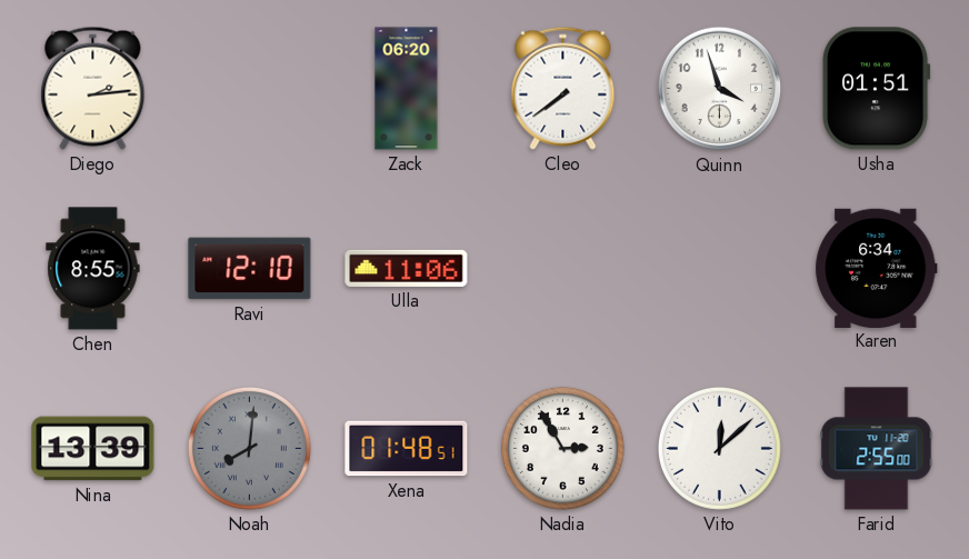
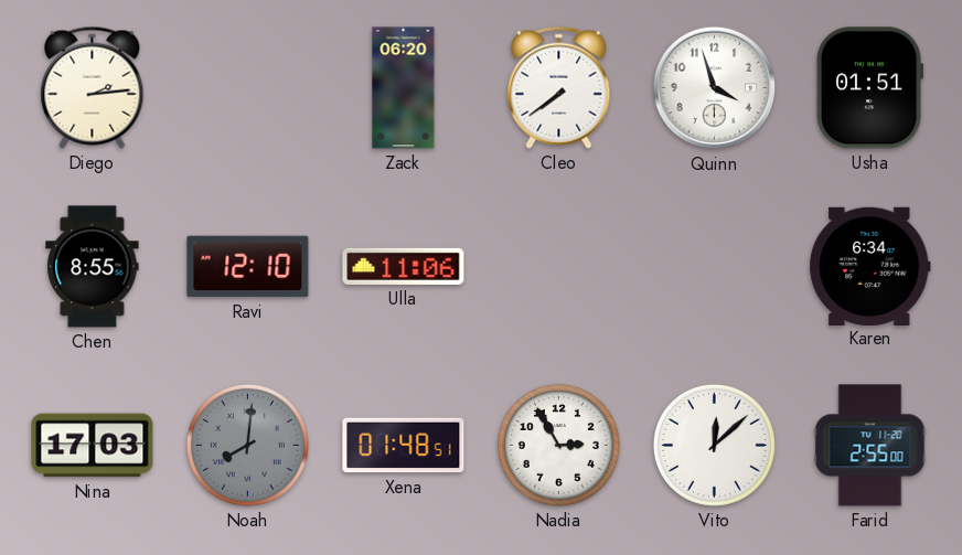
Nina: 13:39 -> 17:03
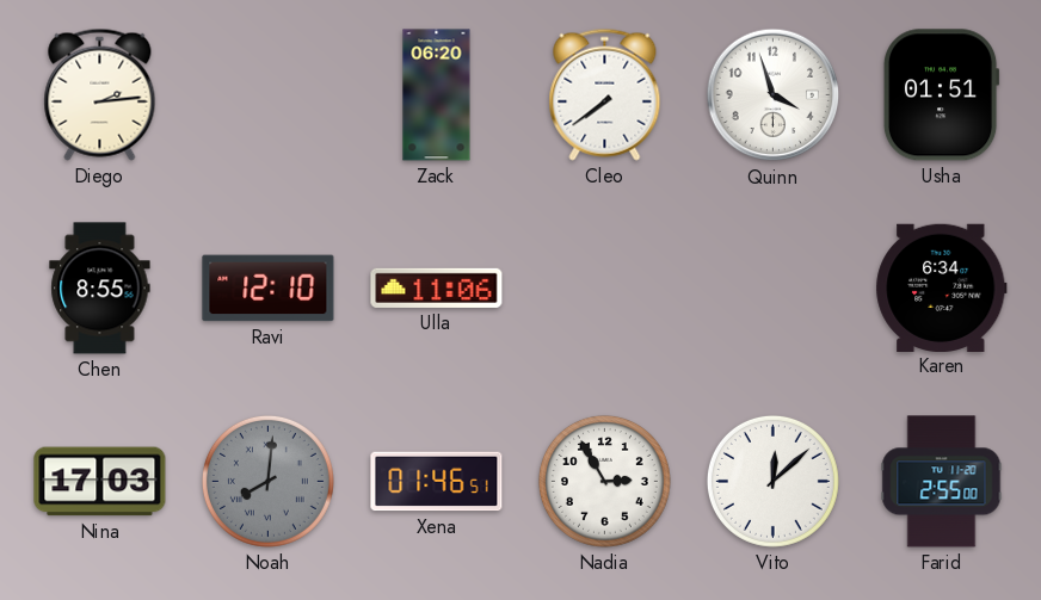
Xena: 01:48 -> 01:46
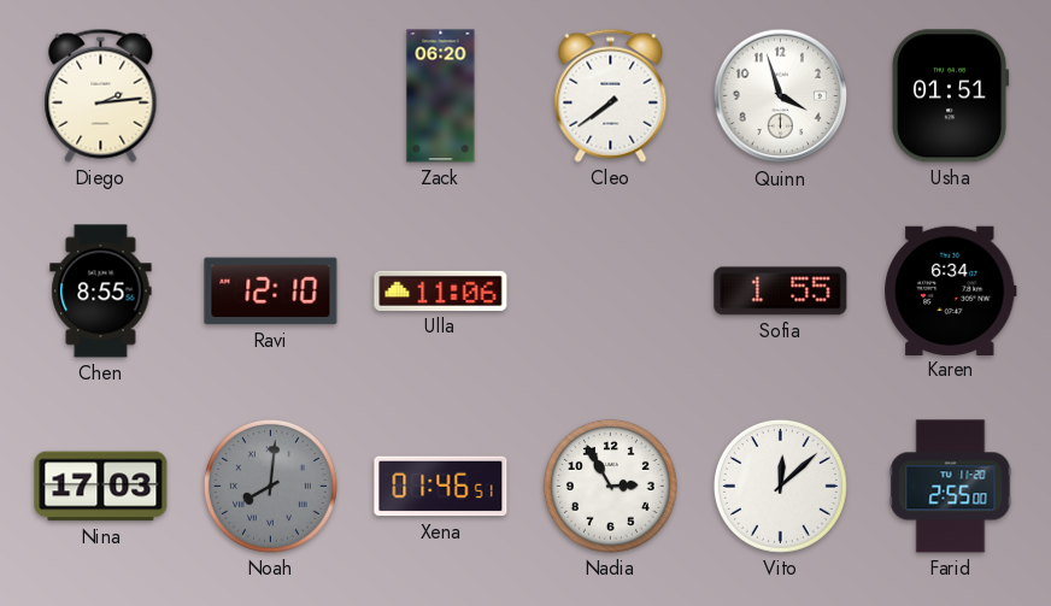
Sofia: none -> 1:55
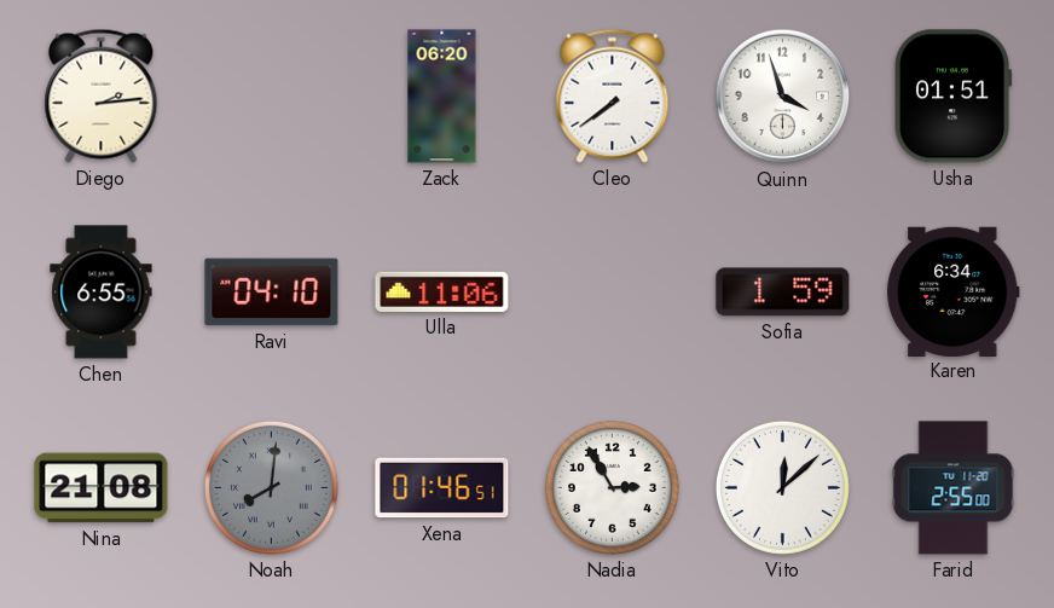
Chen: 8:55 -> 6:55
Ravi: 12:10 -> 04:10
Sofia: 1:55 -> 1:59
Nina: 17:03 -> 21:08
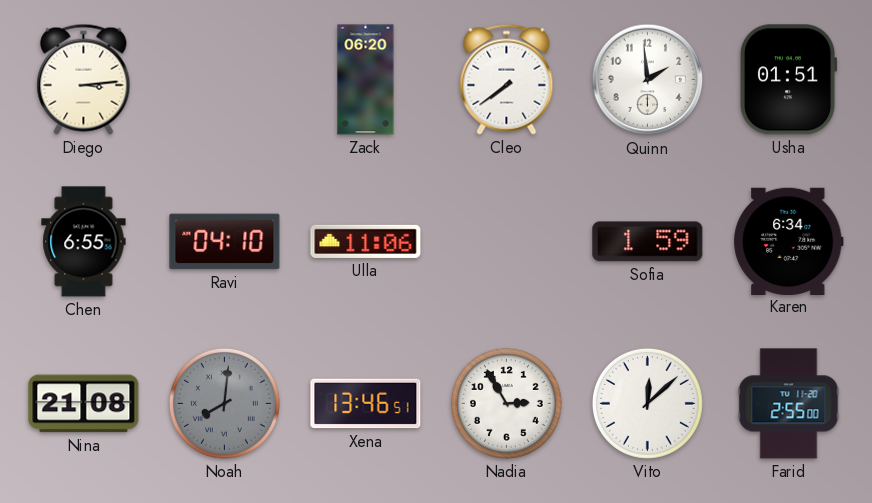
Diego: 2:14 -> 3:14
Quinn: 3:57 -> 1:59
Xena: 01:46 -> 13:46
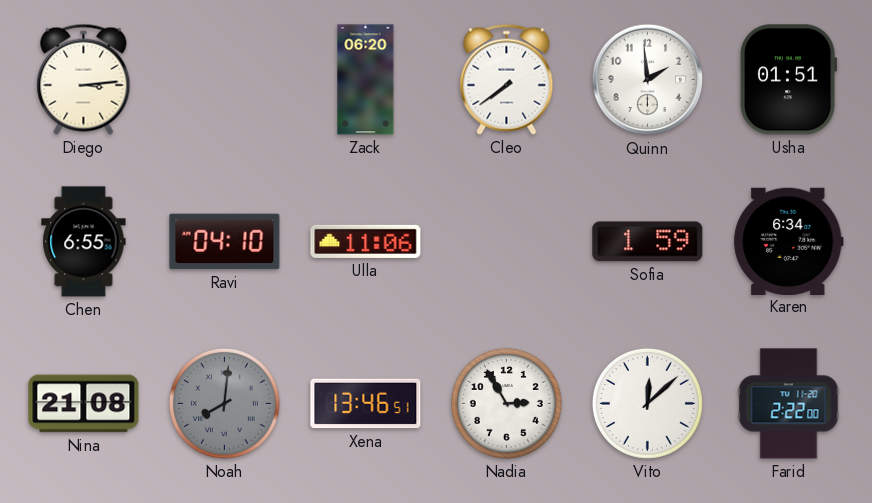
Farid: 2:55 -> 2:22
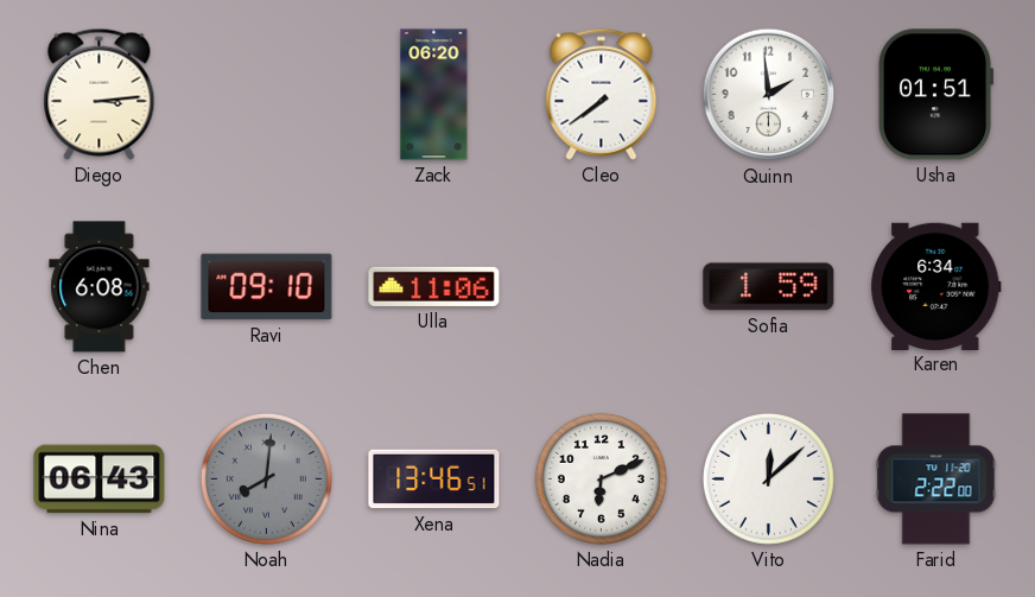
Chen: 6:55 -> 6:08
Ravi: 04:10 -> 09:10
Nina: 21:08 -> 06:43
Nadia: 2:55 -> 6:11
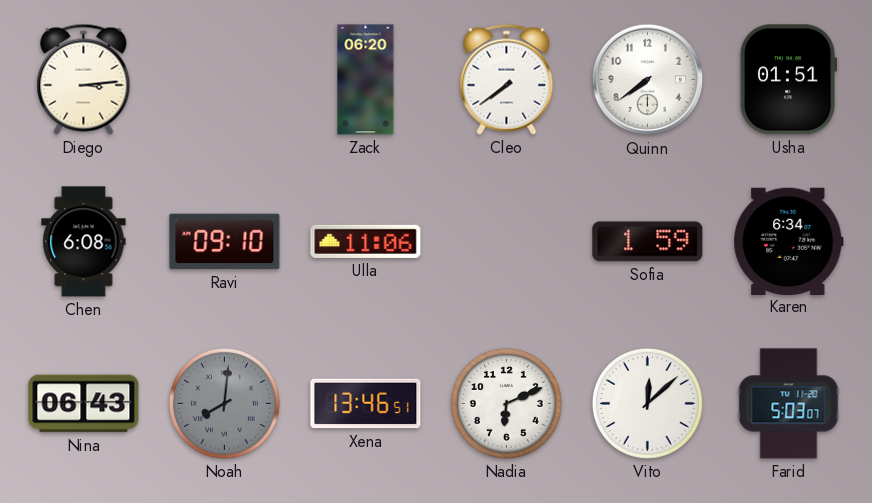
Quinn: 1:59 -> 7:39
Farid: 2:22 -> 5:03
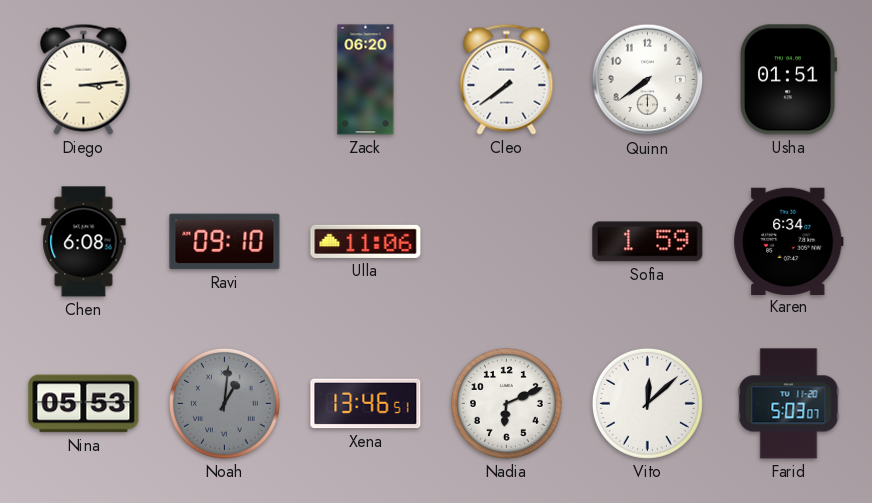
Nina: 06:43 -> 05:53
Noah: 8:01 -> 1:01
